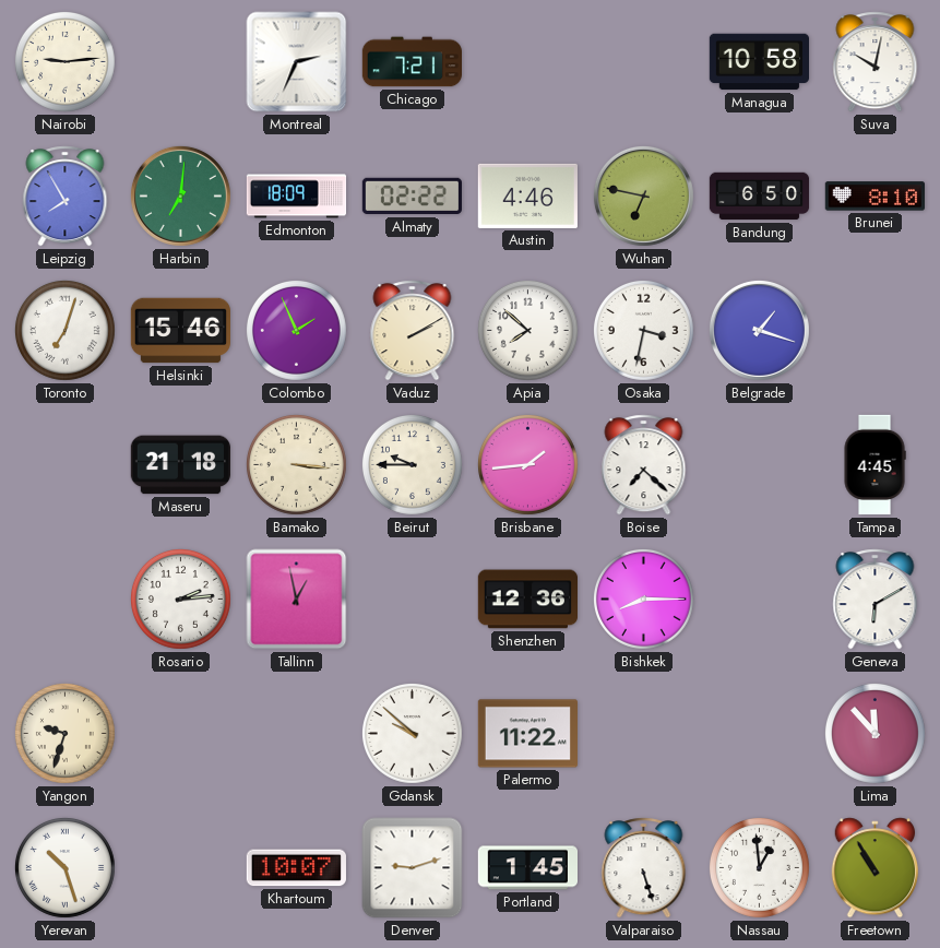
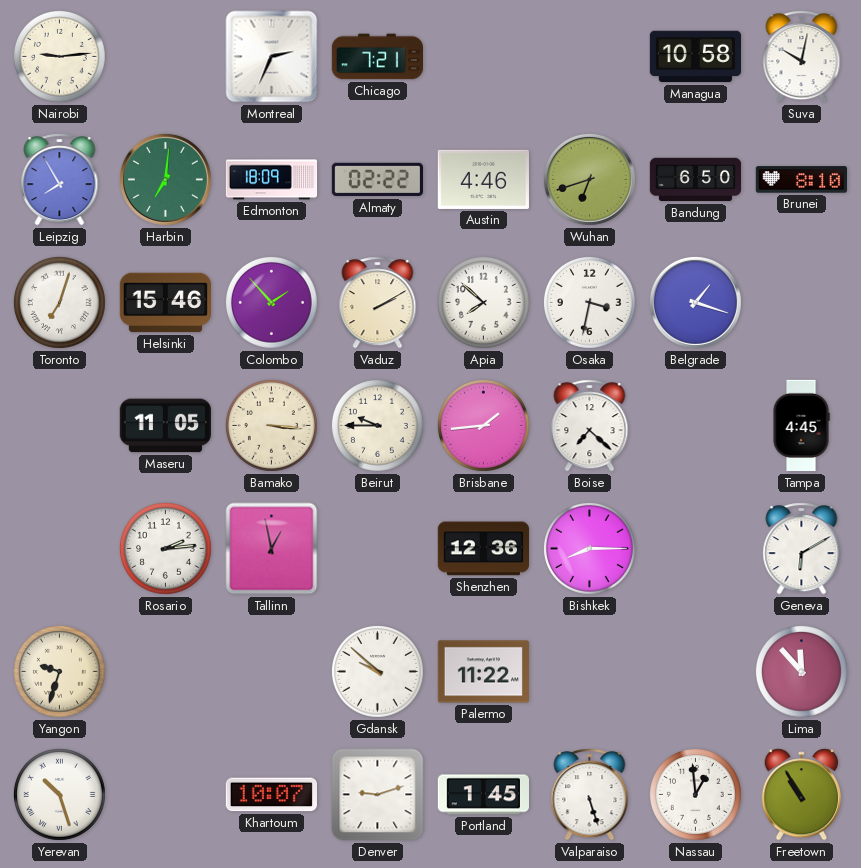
Wuhan: 6:47 -> 6:42
Colombo: 1:56 -> 1:53
Maseru: 21:18 -> 11:05
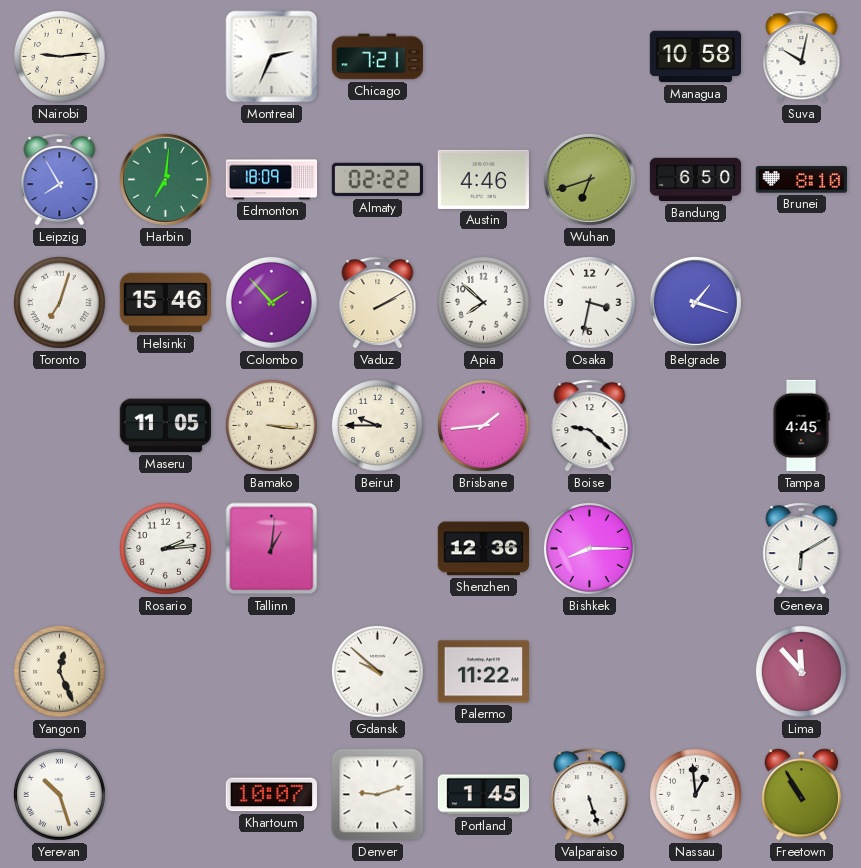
Boise: 7:22 -> 9:22
Tallinn: 12:58 -> 1:01
Yangon: 9:33 -> 12:26
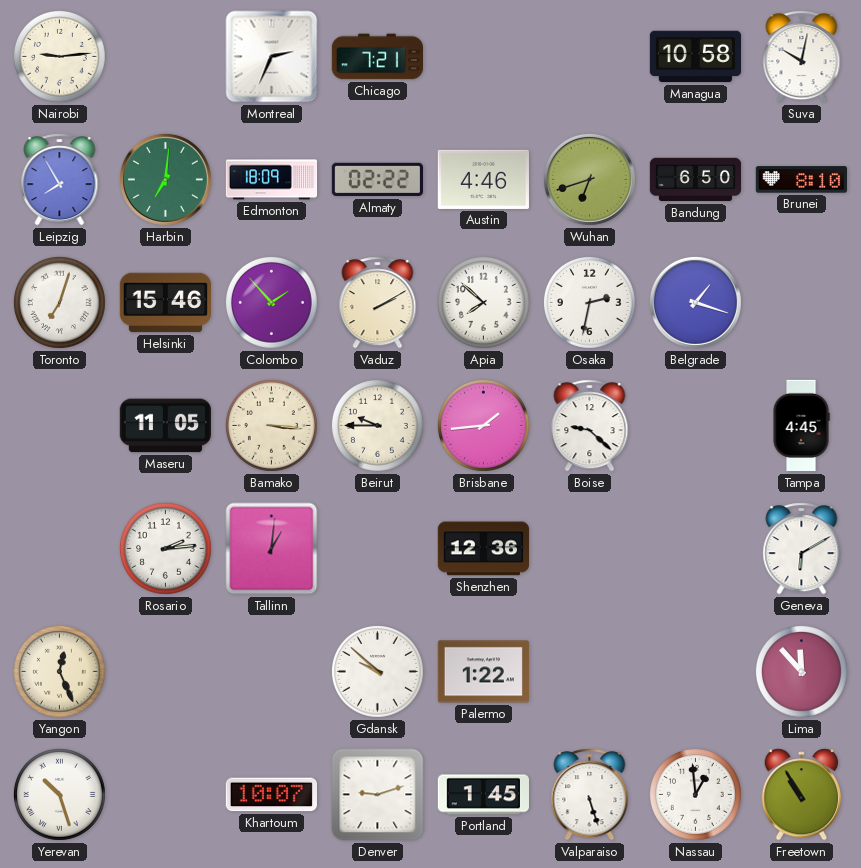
Osaka: 3:32 -> 2:32
Bishkek: 8:15 -> none
Palermo: 11:22 -> 1:22
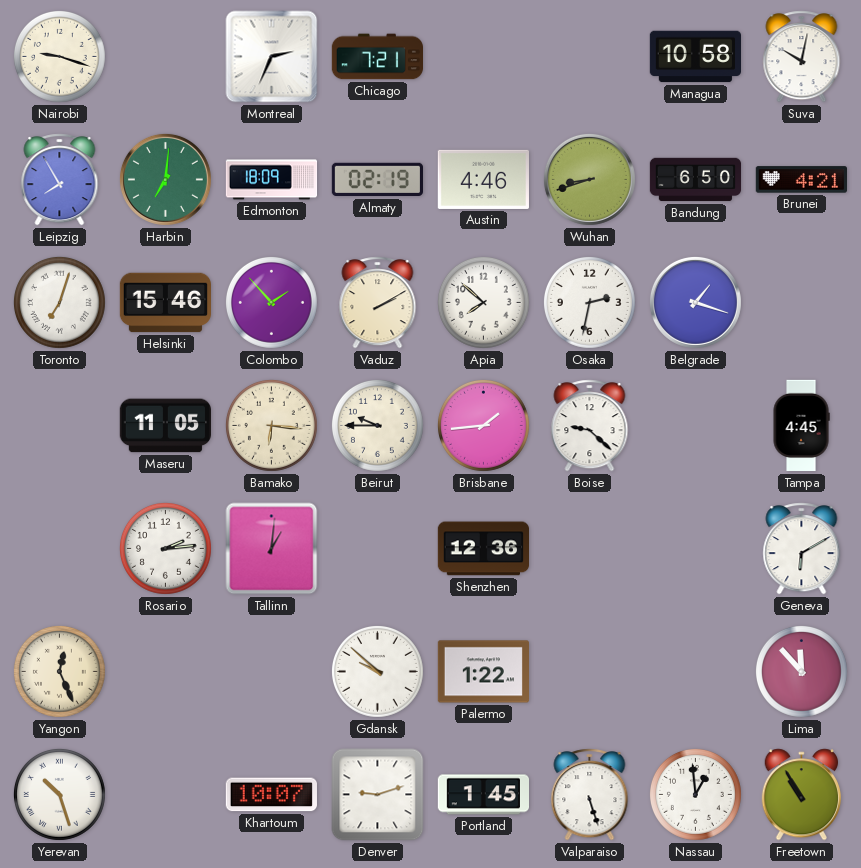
Nairobi: 9:14 -> 9:18
Almaty: 02:22 -> 02:19
Wuhan: 6:42 -> 8:42
Brunei: 8:10 -> 4:21
Bamako: 3:16 -> 6:16
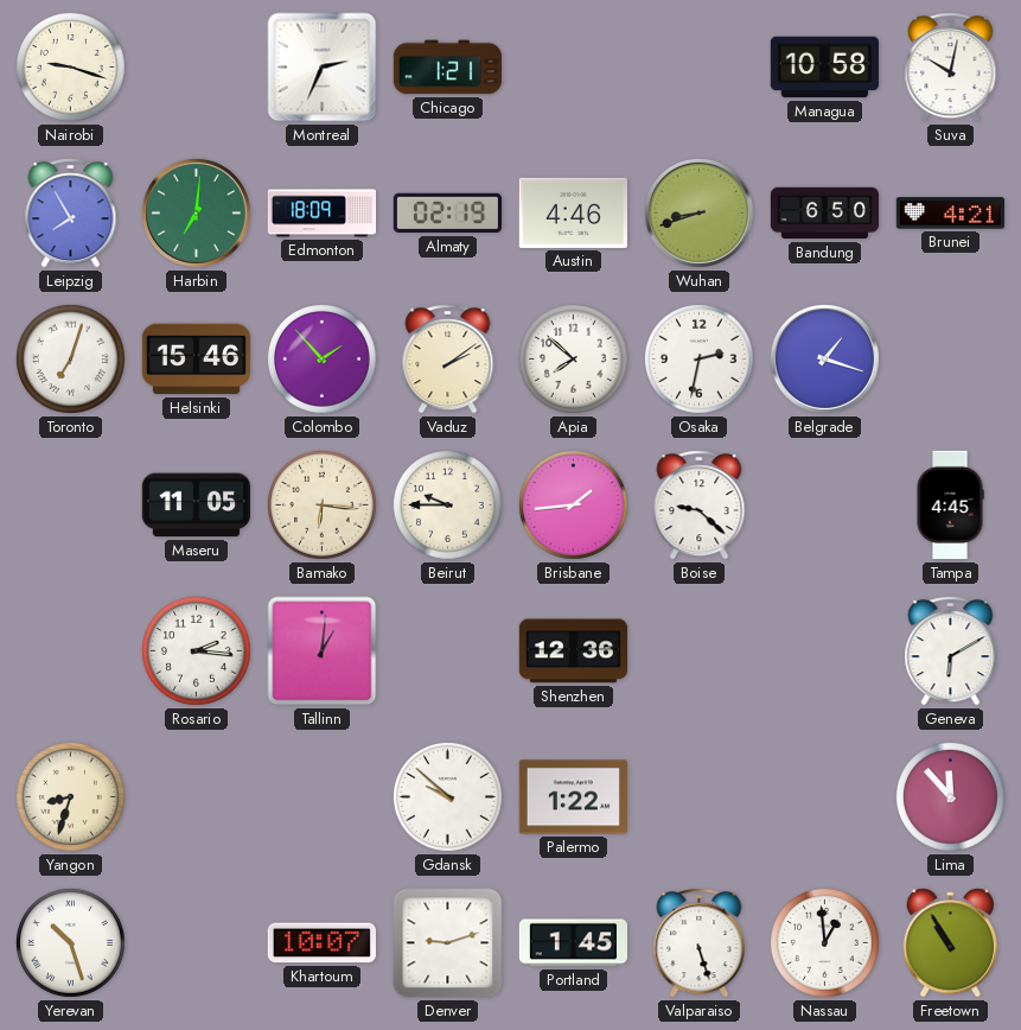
Chicago: 7:21 -> 1:21
Vaduz: 2:10 -> 2:09
Rosario: 2:14 -> 2:16
Yangon: 12:26 -> 8:33
